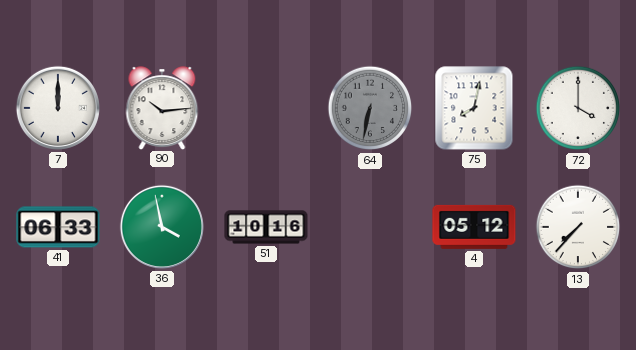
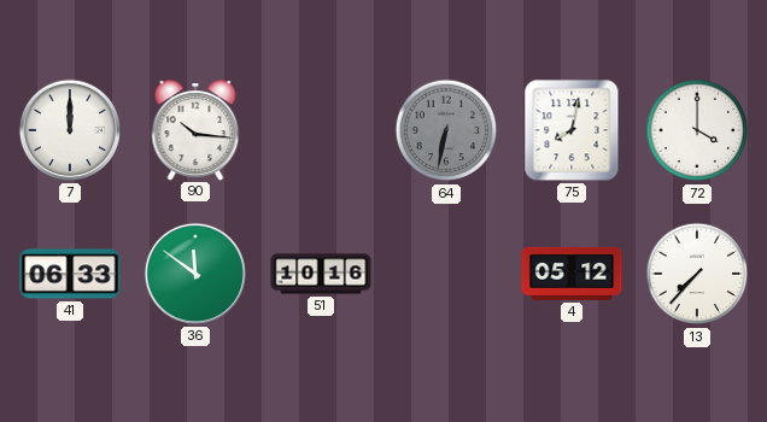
90: 10:14 -> 10:16
36: 3:58 -> 11:51
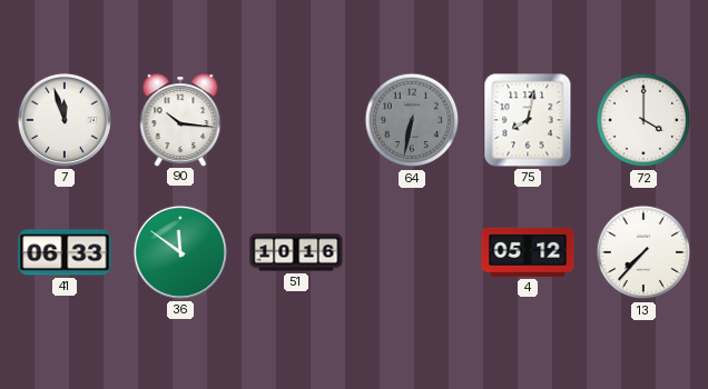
7: 12:00 -> 11:57
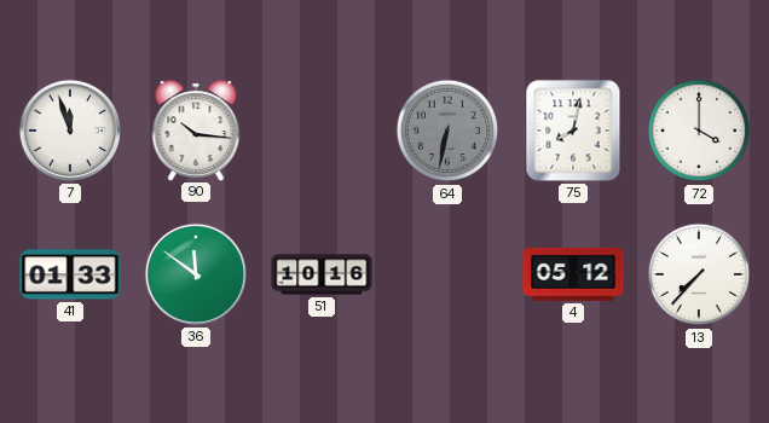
41: 06:33 -> 01:33
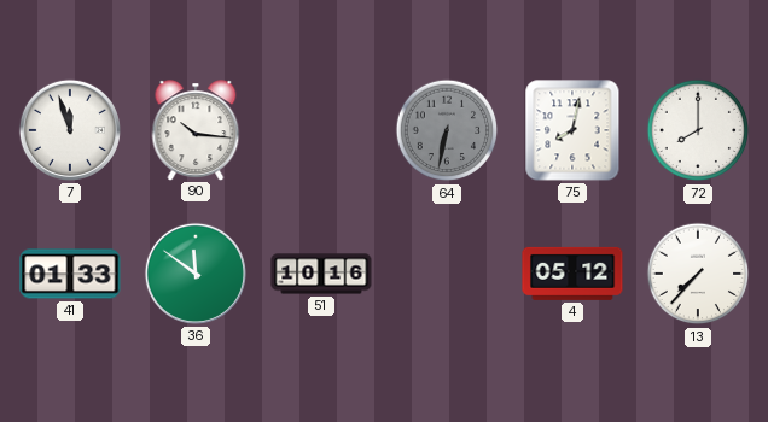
72: 4:00 -> 8:00
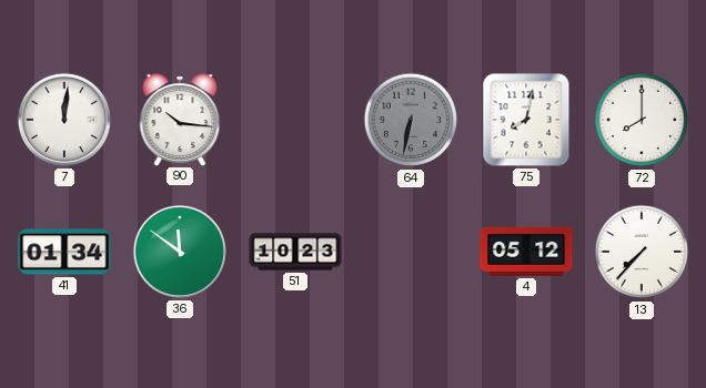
7: 11:57 -> 12:01
41: 01:33 -> 01:34
51: 10:16 -> 10:23
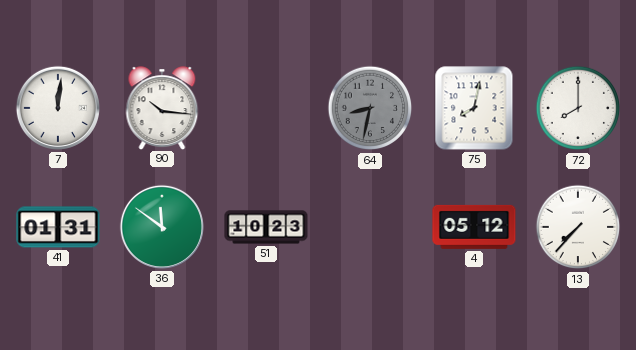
64: 6:32 -> 8:32
41: 01:34 -> 01:31
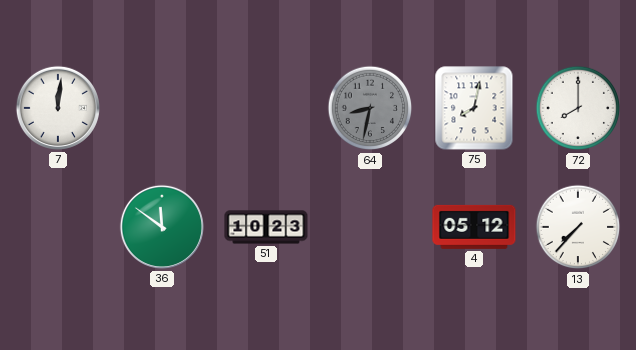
90: 10:16 -> none
41: 01:31 -> none
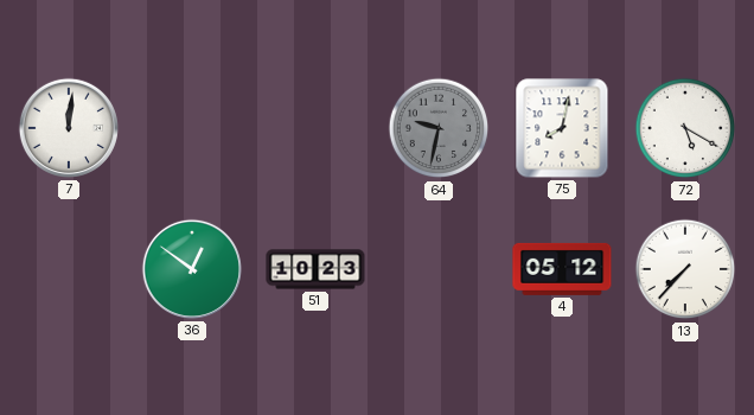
64: 8:32 -> 9:32
72: 8:00 -> 5:20
36: 11:51 -> 12:51
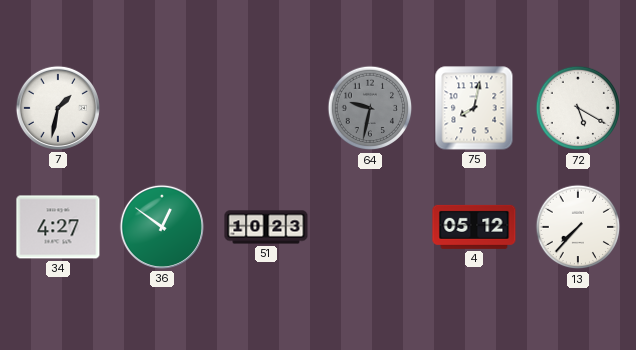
7: 12:01 -> 1:32
34: none -> 4:27
